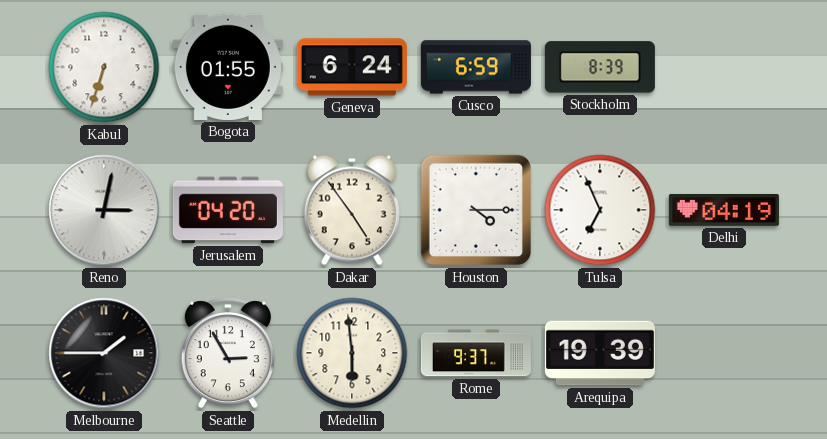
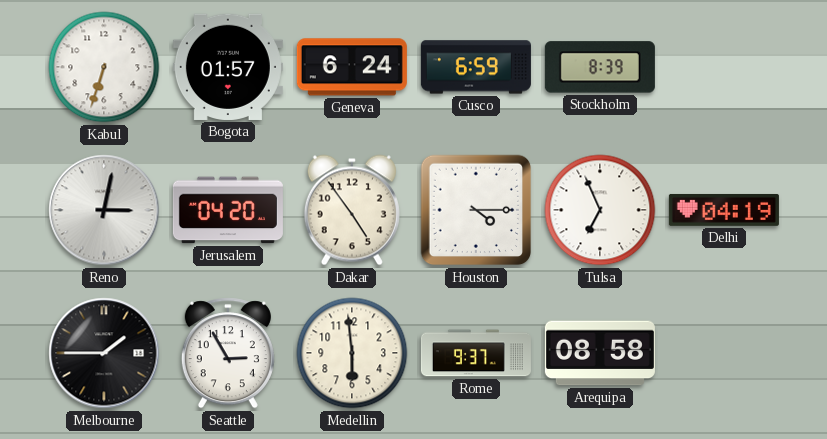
Bogota: 01:55 -> 01:57
Arequipa: 19:39 -> 08:58
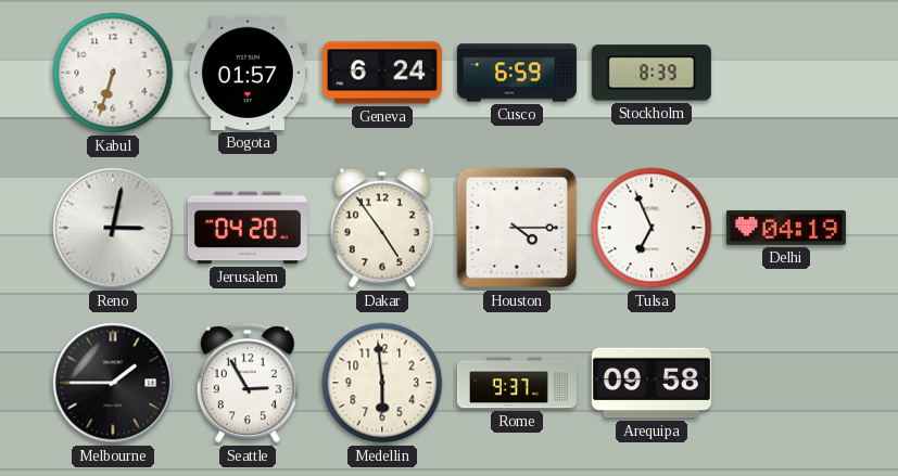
Arequipa: 08:58 -> 09:58
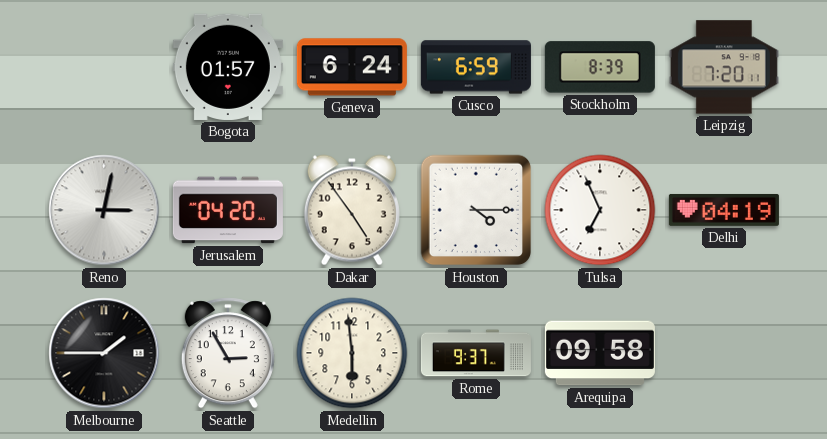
Kabul: 6:33 -> none
Leipzig: none -> 7:20
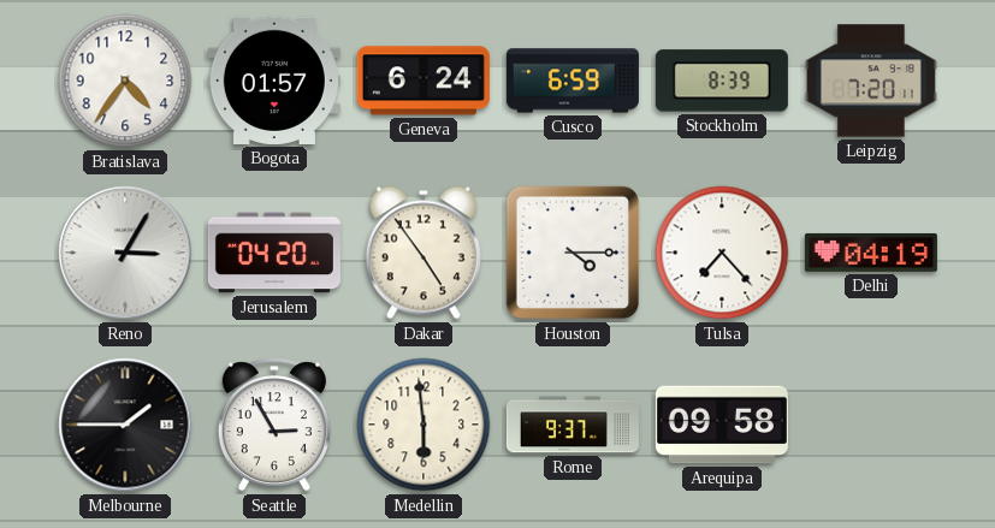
Bratislava: none -> 4:36
Reno: 3:02 -> 3:05
Tulsa: 6:56 -> 7:23
